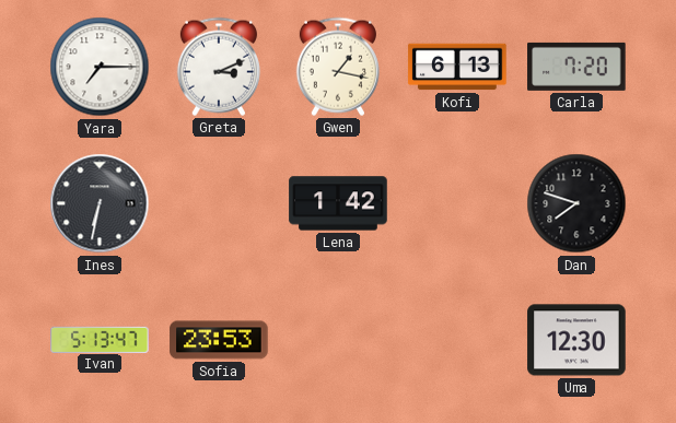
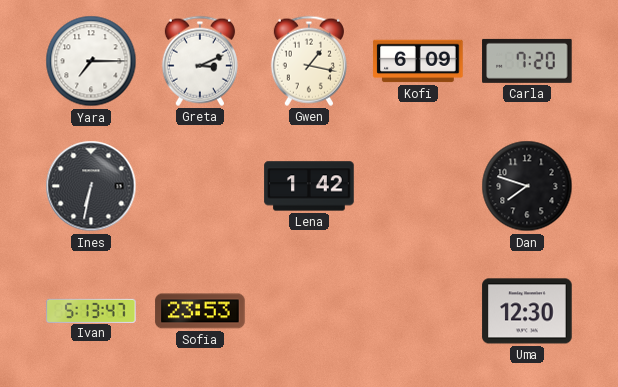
Kofi: 6:13 -> 6:09
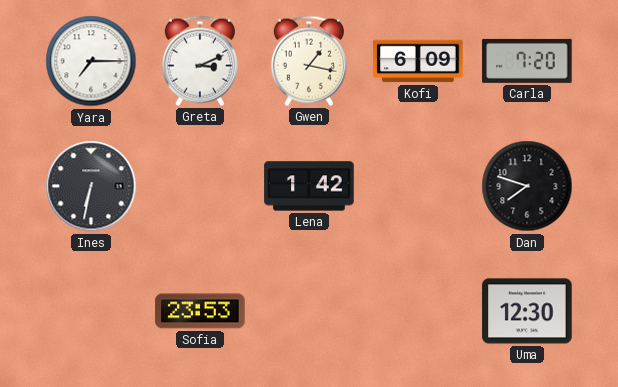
Ivan: 5:13 -> none
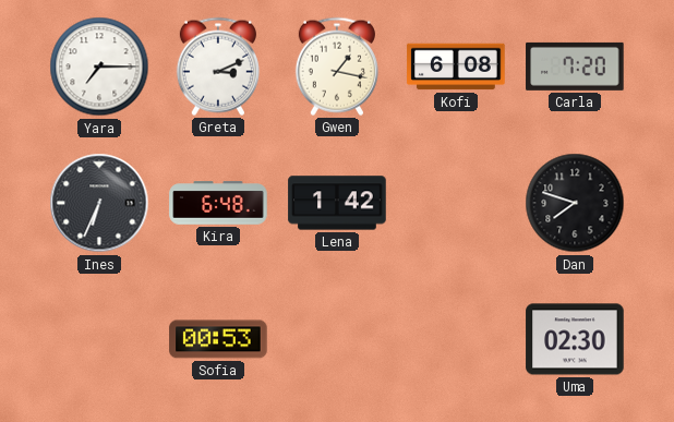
Kofi: 6:09 -> 6:08
Ines: 6:32 -> 6:34
Kira: none -> 6:48
Sofia: 23:53 -> 00:53
Uma: 12:30 -> 02:30
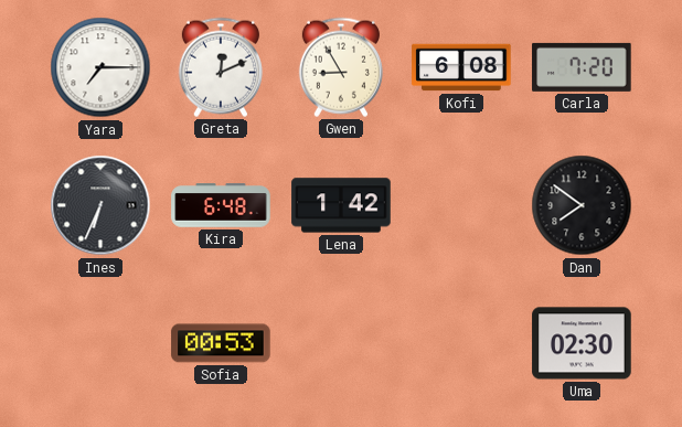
Greta: 3:11 -> 12:11
Gwen: 1:17 -> 8:55
Dan: 7:48 -> 7:51
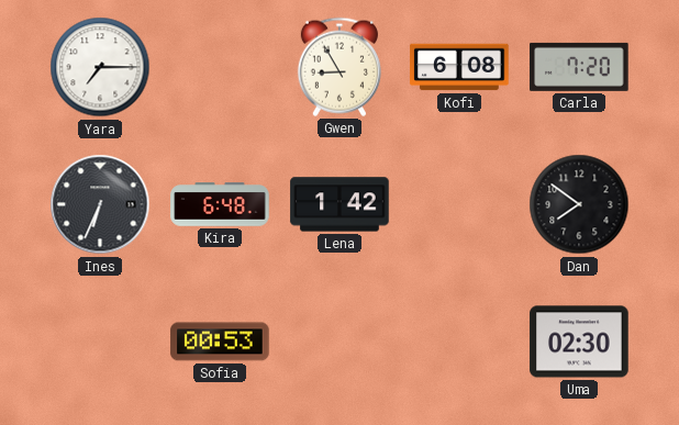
Greta: 12:11 -> none
